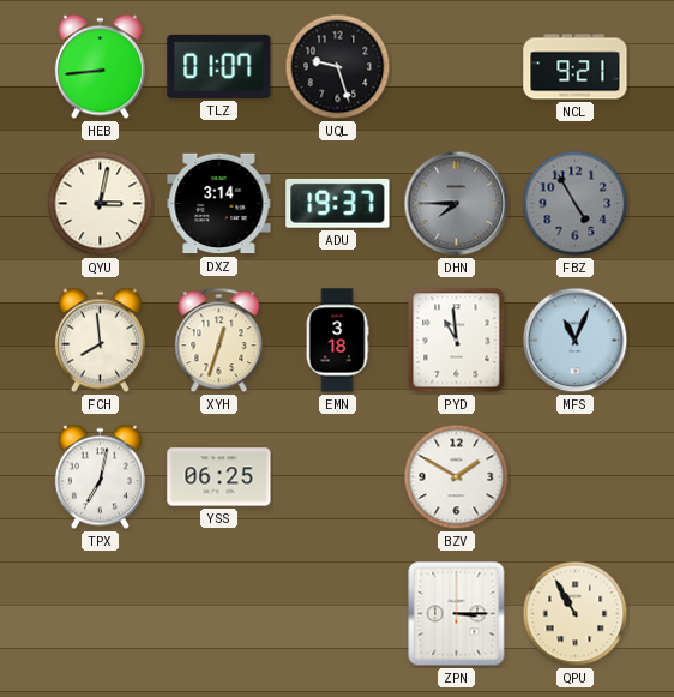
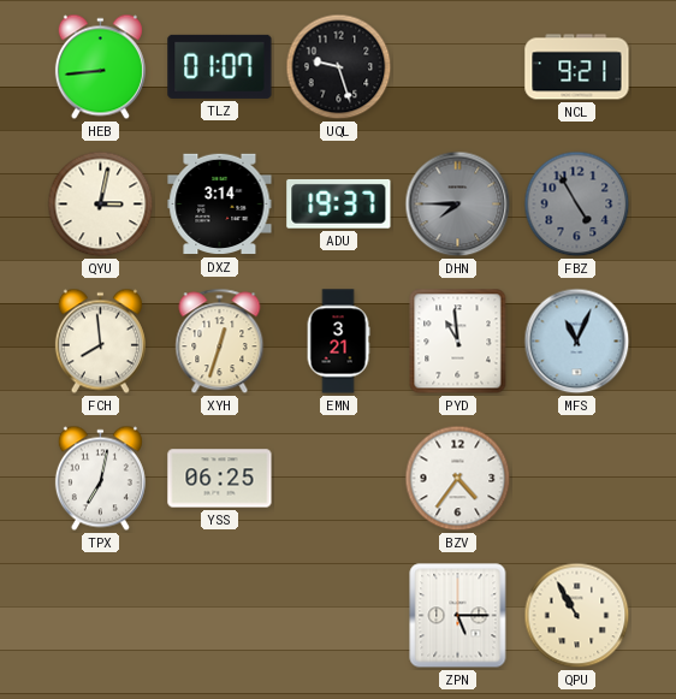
EMN: 3:18 -> 3:21
BZV: 1:50 -> 4:36
ZPN: 3:15 -> 5:15
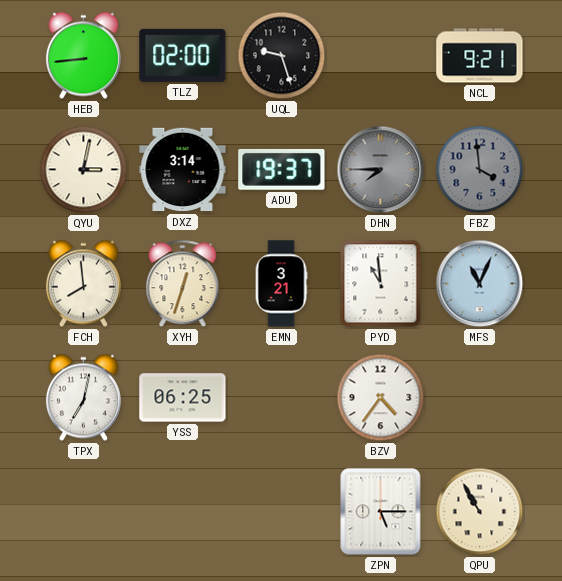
TLZ: 01:07 -> 02:00
FBZ: 4:55 -> 3:59
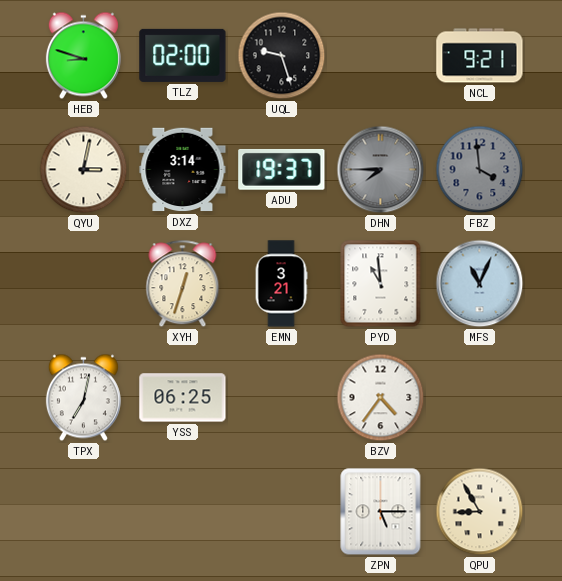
HEB: 8:44 -> 8:48
FCH: 7:59 -> none
QPU: 10:55 -> 8:55
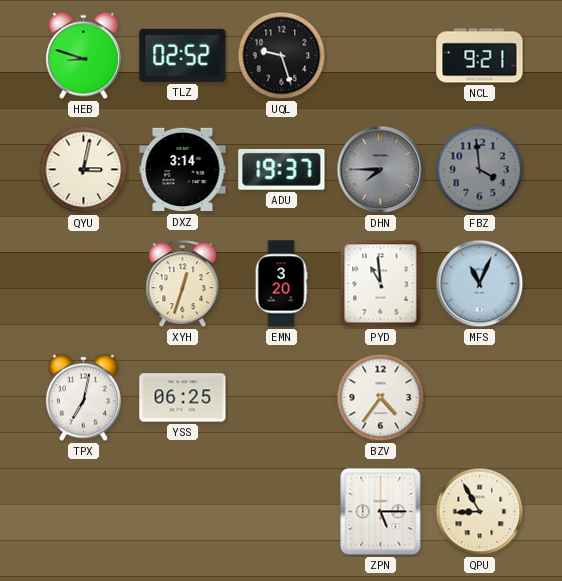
TLZ: 02:00 -> 02:52
EMN: 3:21 -> 3:20
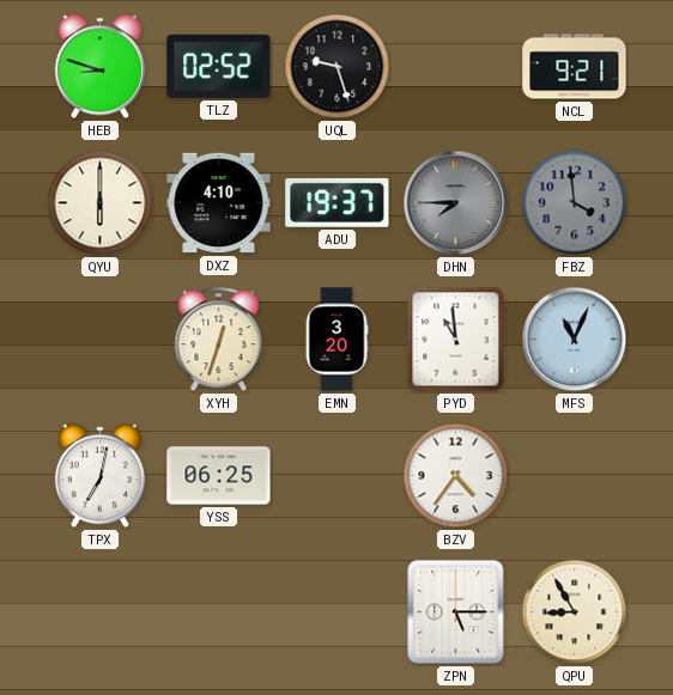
QYU: 3:02 -> 6:00
DXZ: 3:14 -> 4:10
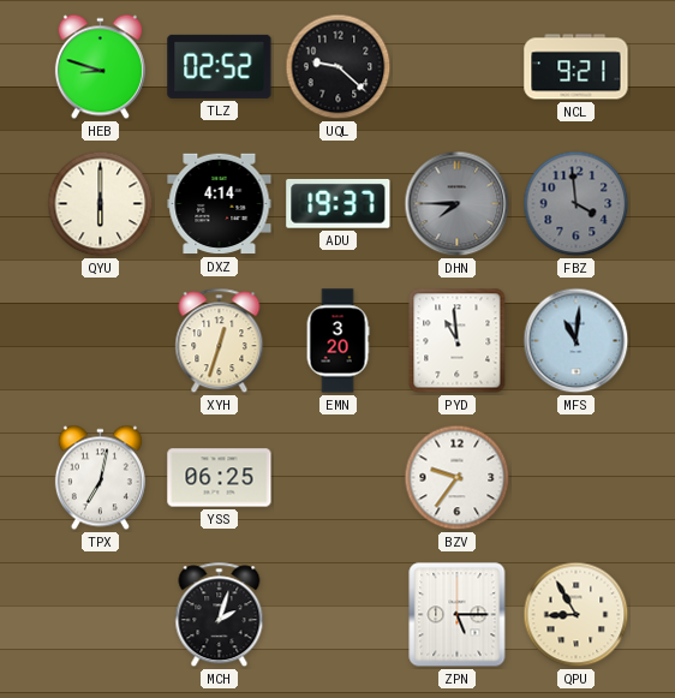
UQL: 9:27 -> 9:22
DXZ: 4:10 -> 4:14
MFS: 11:04 -> 11:01
BZV: 4:36 -> 9:36
MCH: none -> 2:03
